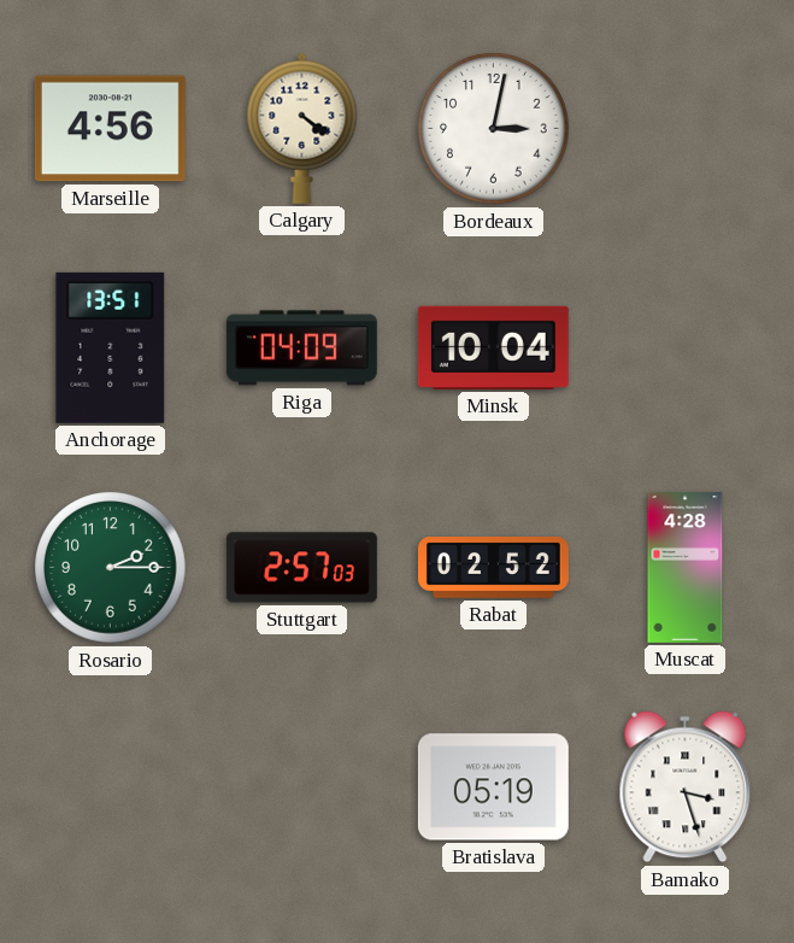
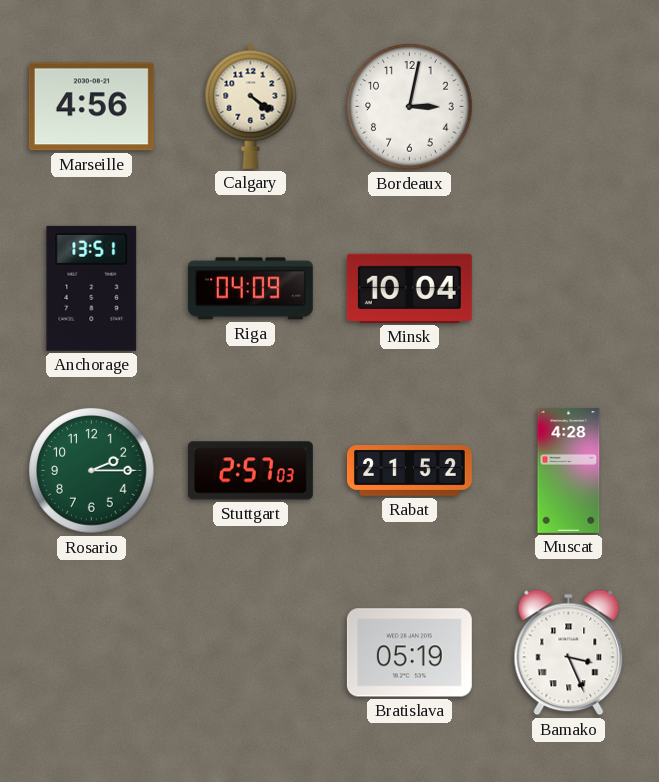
Rabat: 02:52 -> 21:52
Bamako: 3:27 -> 3:26
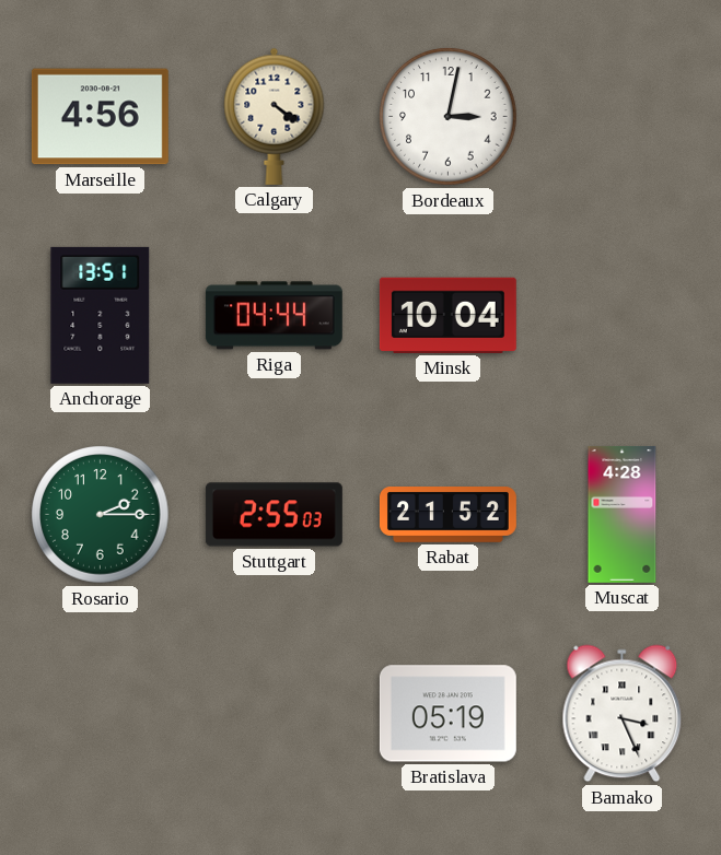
Riga: 04:09 -> 04:44
Stuttgart: 2:57 -> 2:55
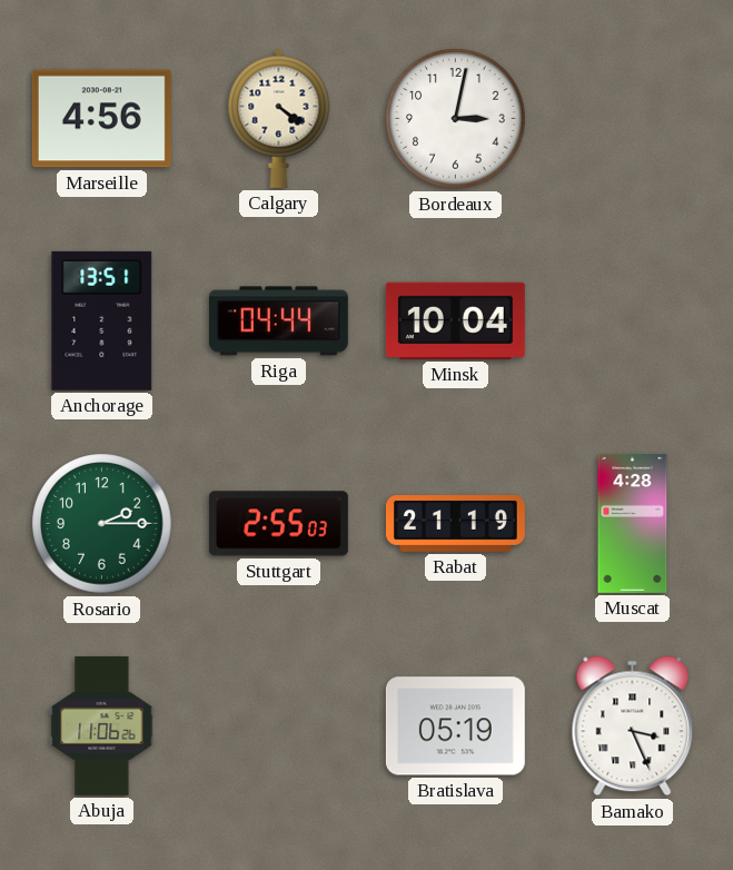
Rabat: 21:52 -> 21:19
Abuja: none -> 11:06
